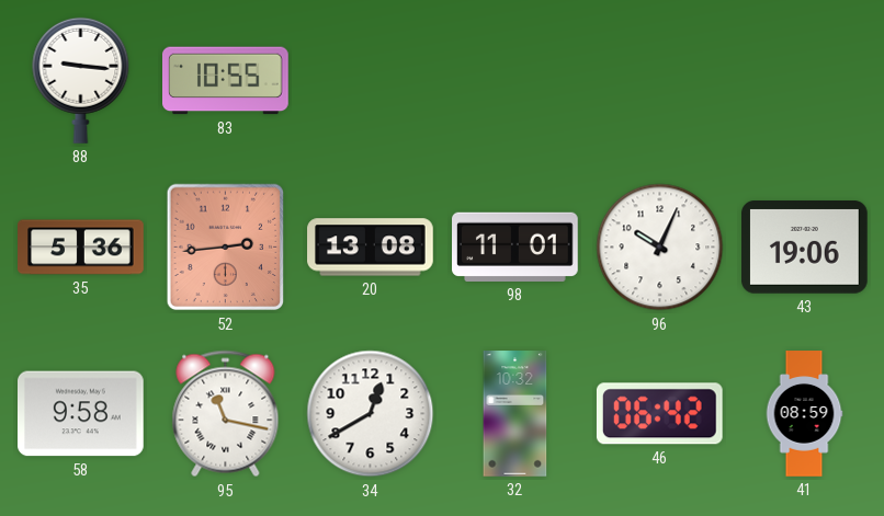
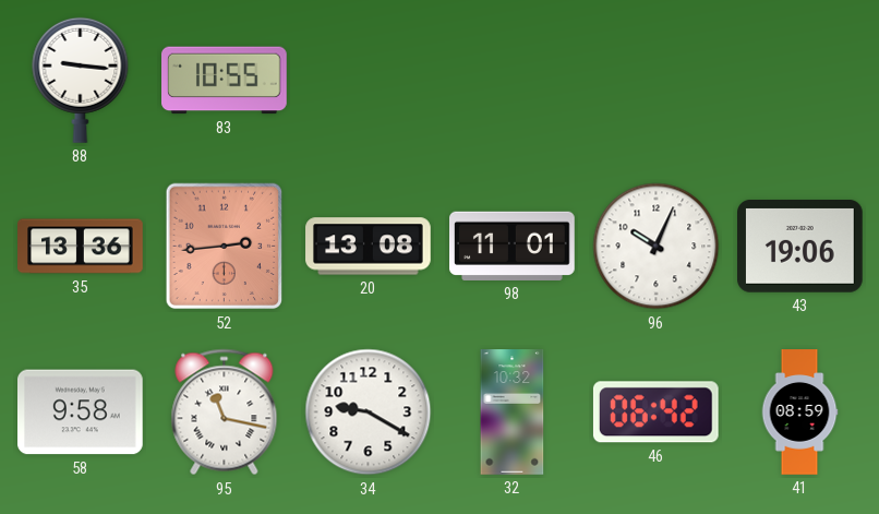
35: 5:36 -> 13:36
34: 12:40 -> 9:20
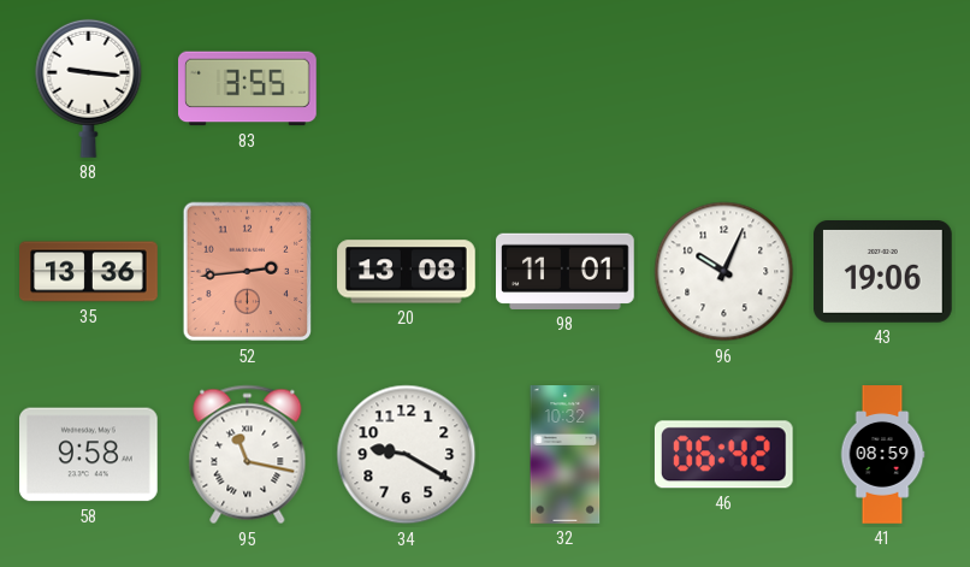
83: 10:55 -> 3:55
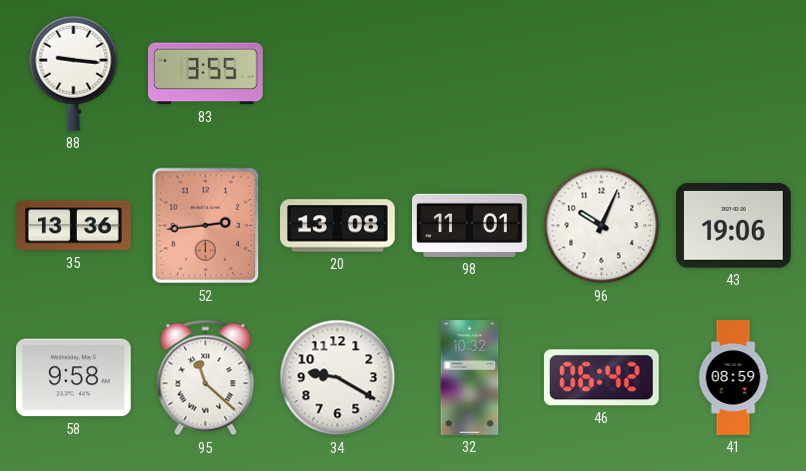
95: 11:17 -> 11:22
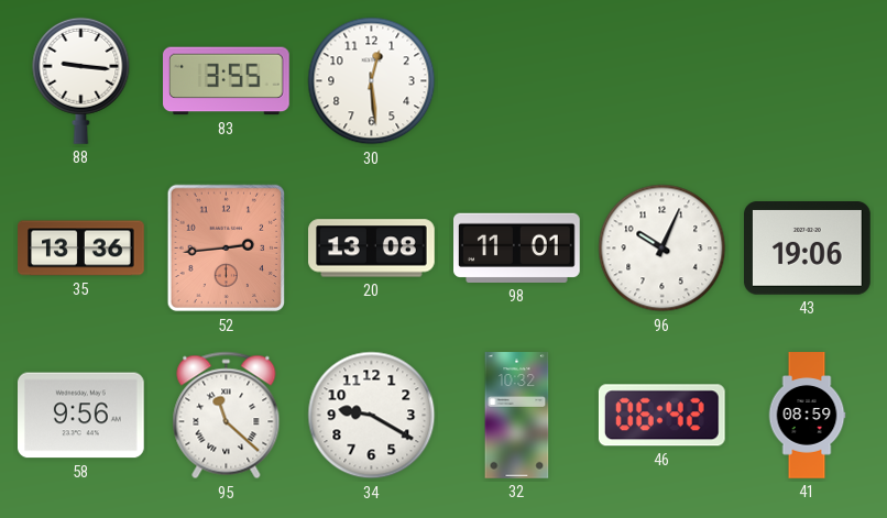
30: none -> 12:29
58: 9:58 -> 9:56
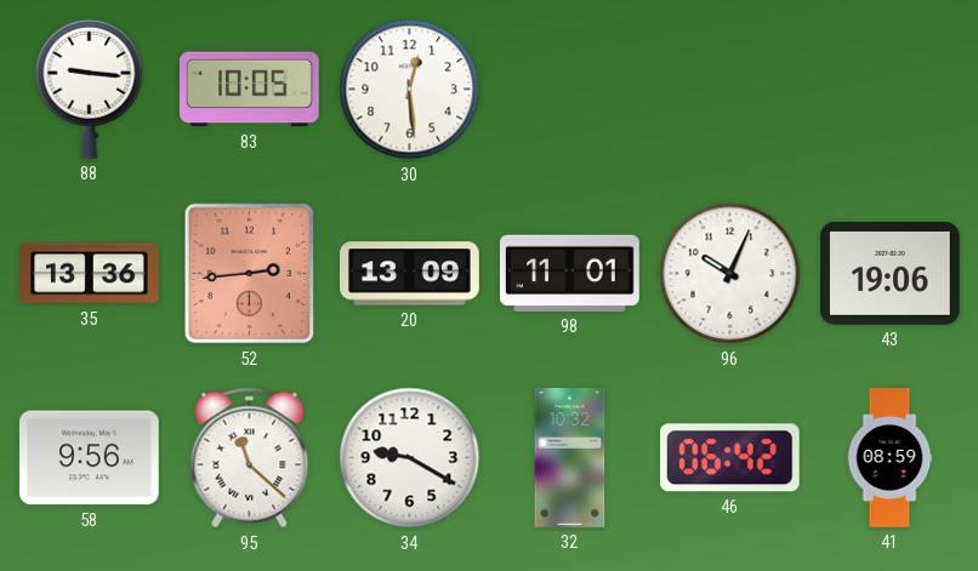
83: 3:55 -> 10:05
20: 13:08 -> 13:09
